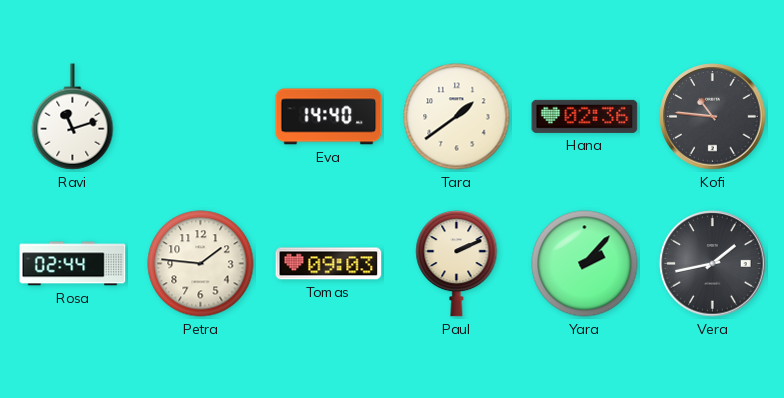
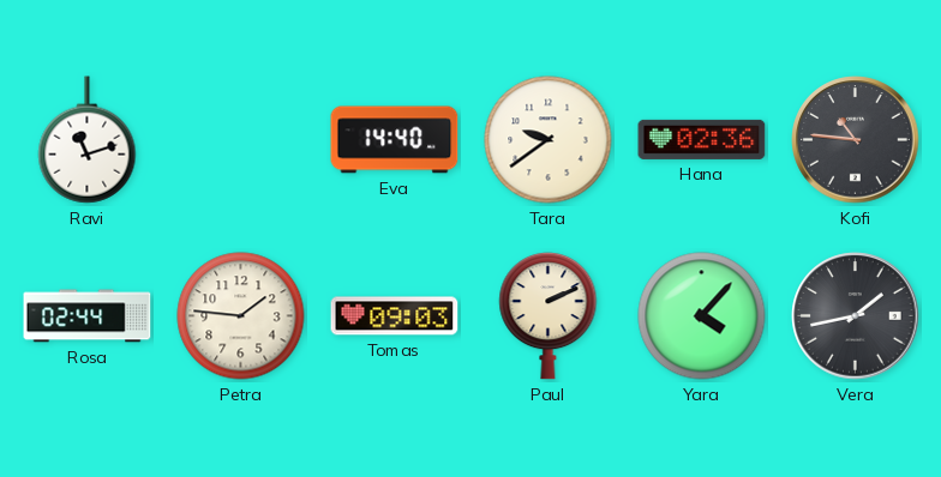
Tara: 1:39 -> 9:39
Yara: 2:07 -> 4:07
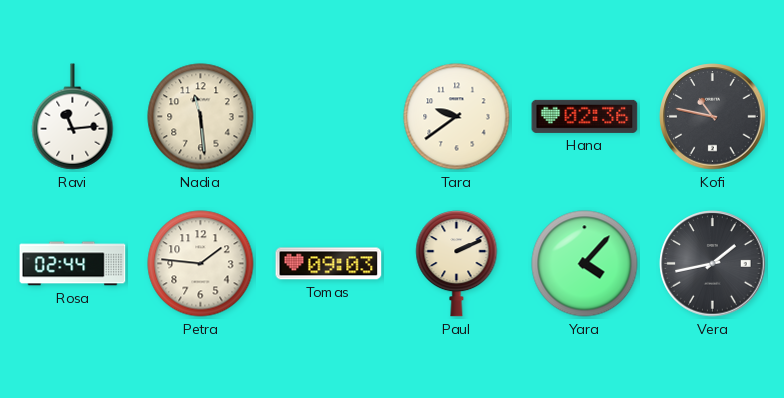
Ravi: 11:12 -> 11:14
Nadia: none -> 11:29
Eva: 14:40 -> none
Kofi: 10:46 -> 10:47
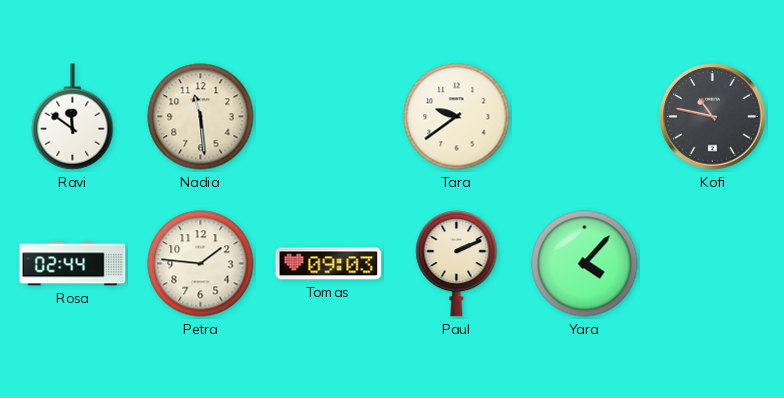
Ravi: 11:14 -> 11:51
Hana: 02:36 -> none
Vera: 1:43 -> none
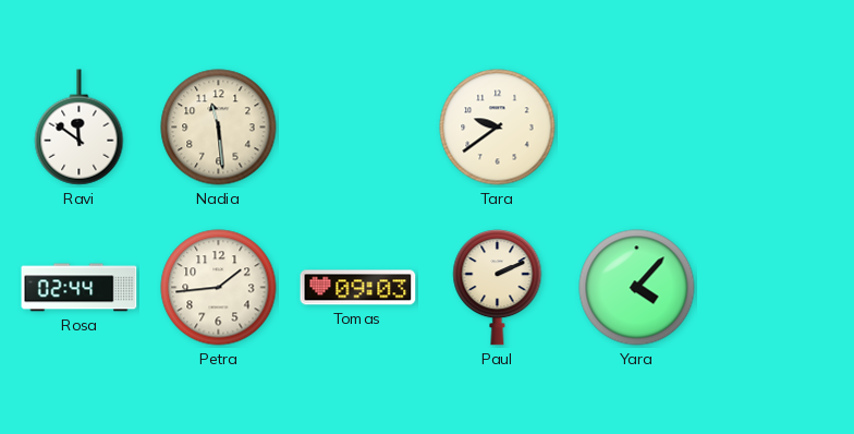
Kofi: 10:47 -> none
Petra: 1:46 -> 1:44
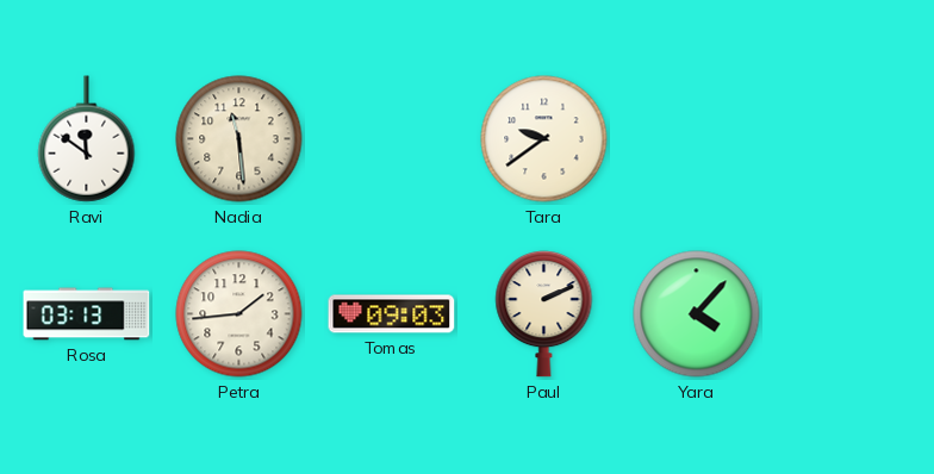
Rosa: 02:44 -> 03:13
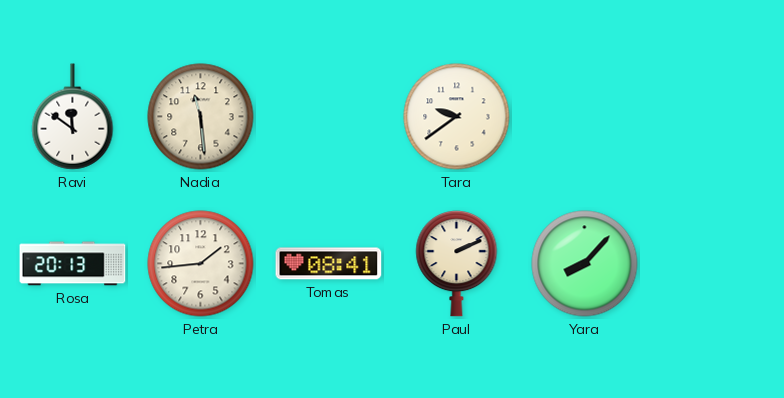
Rosa: 03:13 -> 20:13
Tomas: 09:03 -> 08:41
Yara: 4:07 -> 8:07
